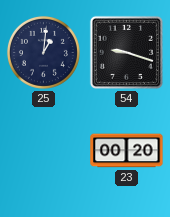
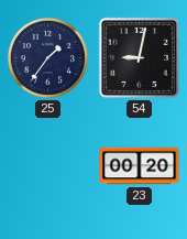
25: 1:01 -> 1:36
54: 9:18 -> 9:02
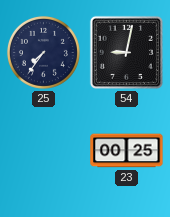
25: 1:36 -> 7:36
23: 00:20 -> 00:25
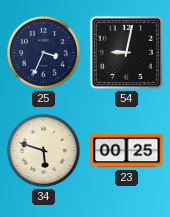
25: 7:36 -> 3:34
34: none -> 5:48
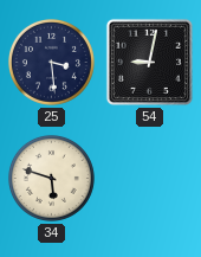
25: 3:34 -> 3:29
23: 00:25 -> none
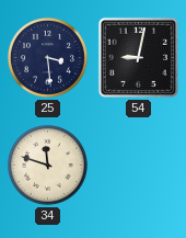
34: 5:48 -> 11:48
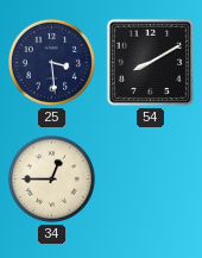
54: 9:02 -> 8:10
34: 11:48 -> 12:45
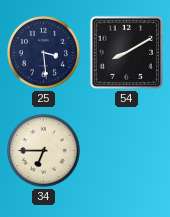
34: 12:45 -> 6:45
